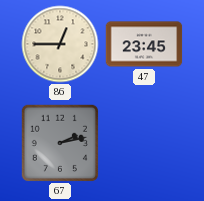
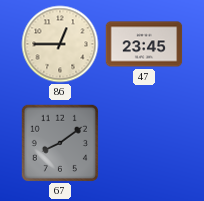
67: 2:13 -> 8:09
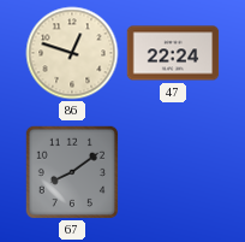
86: 12:45 -> 12:48
47: 23:45 -> 22:24
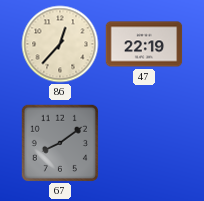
86: 12:48 -> 12:37
47: 22:24 -> 22:19
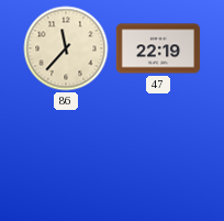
86: 12:37 -> 11:37
67: 8:09 -> none
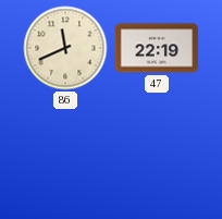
86: 11:37 -> 11:41
